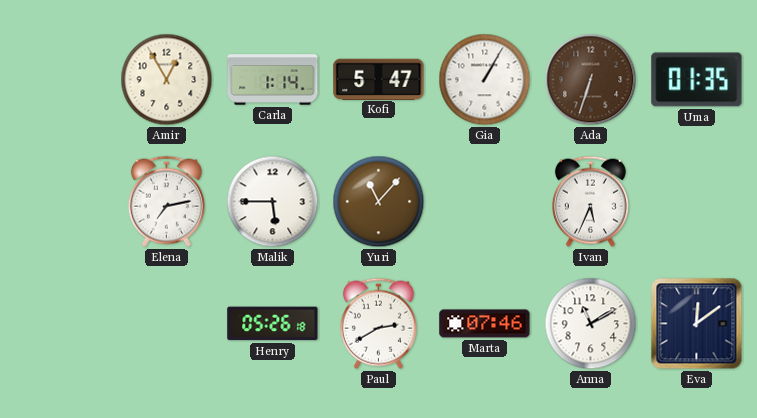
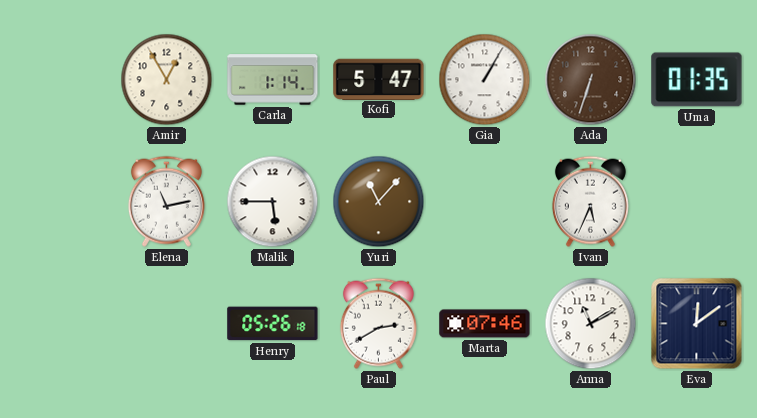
Elena: 7:13 -> 11:13
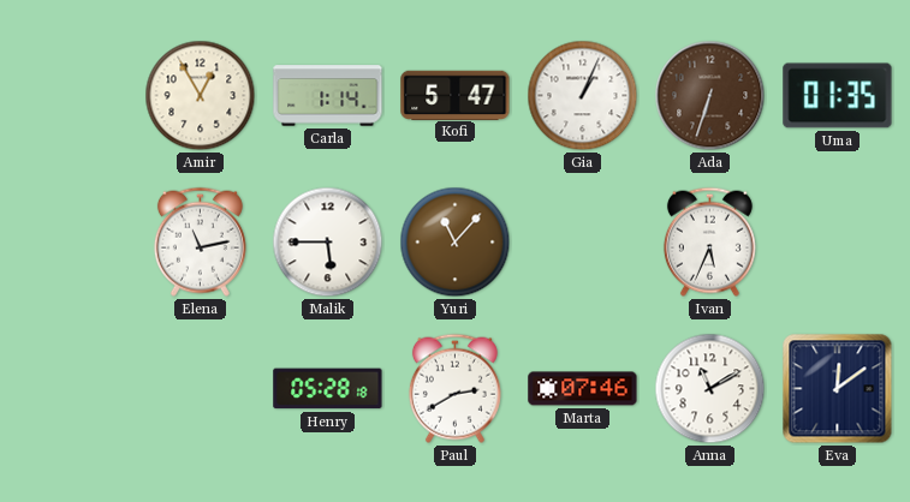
Gia: 1:05 -> 1:04
Henry: 05:26 -> 05:28
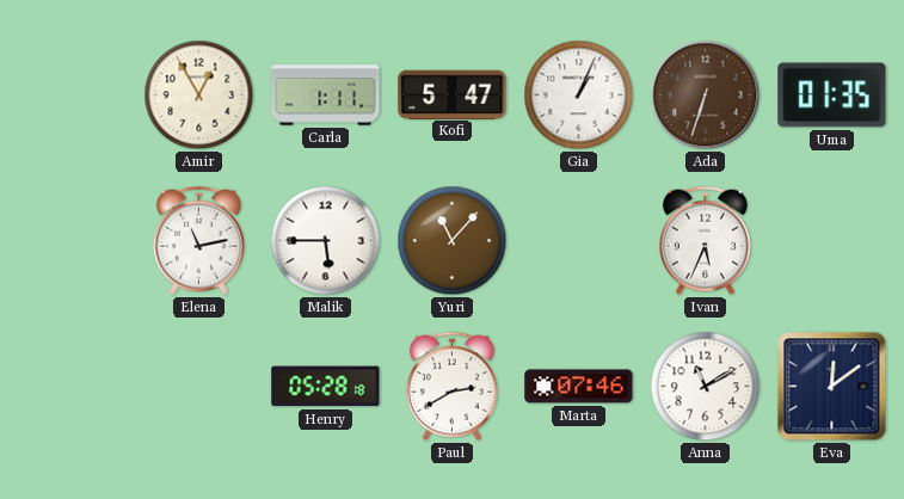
Carla: 1:14 -> 1:11
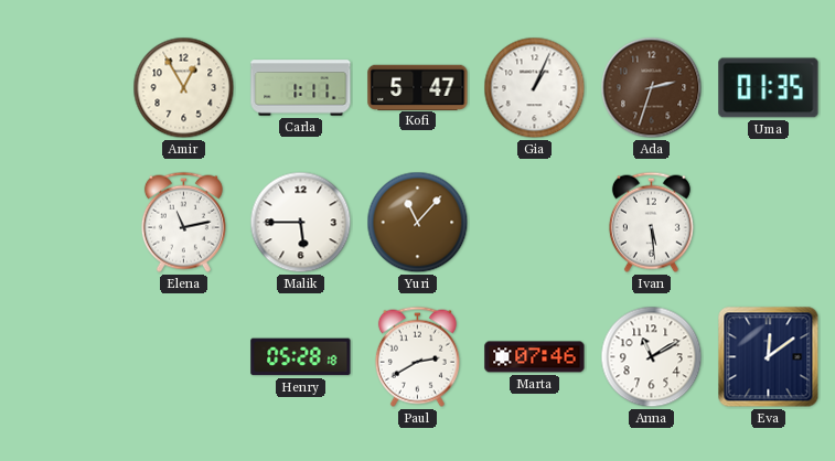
Ada: 6:33 -> 2:33
Ivan: 5:34 -> 5:29
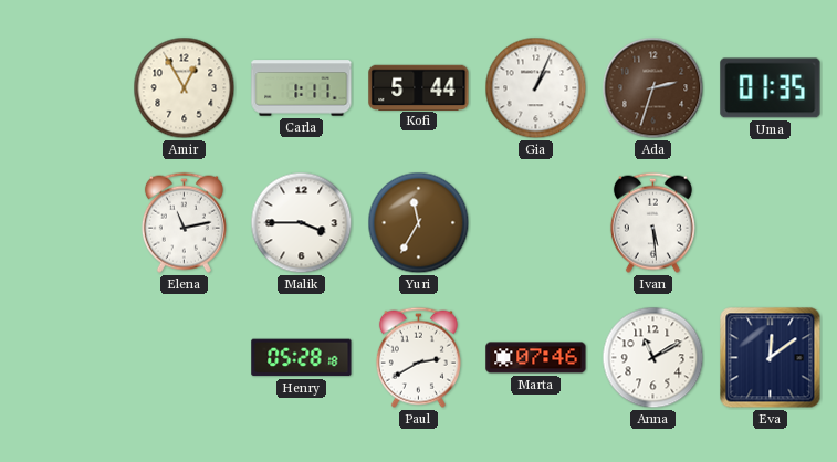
Kofi: 5:47 -> 5:44
Malik: 5:45 -> 3:45
Yuri: 11:07 -> 11:35
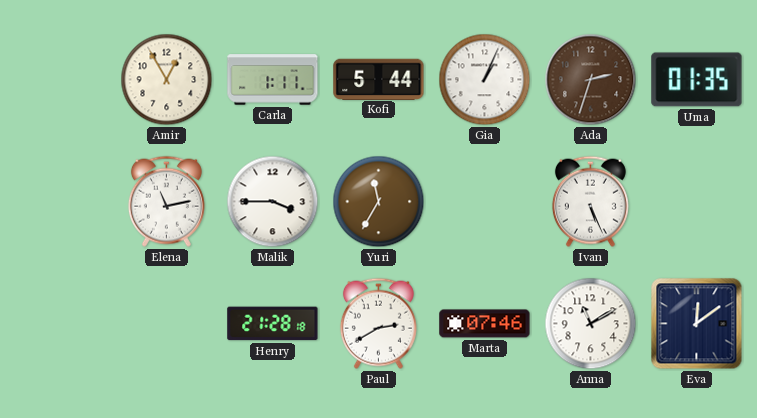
Ivan: 5:29 -> 5:26
Henry: 05:28 -> 21:28
